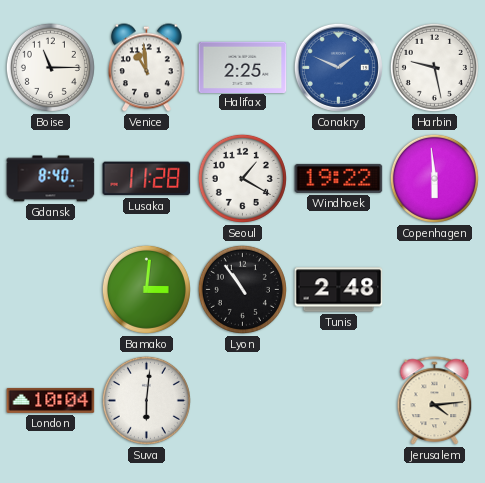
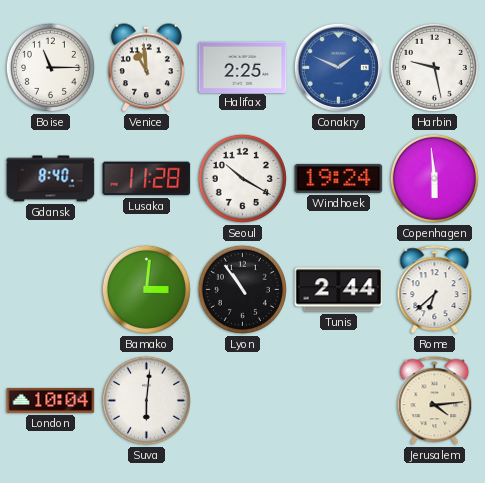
Seoul: 1:20 -> 10:20
Windhoek: 19:22 -> 19:24
Tunis: 2:48 -> 2:44
Rome: none -> 6:38
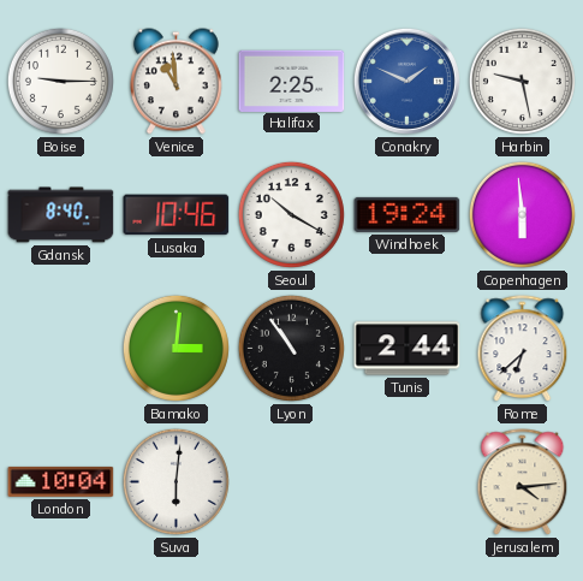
Boise: 11:15 -> 9:15
Lusaka: 11:28 -> 10:46
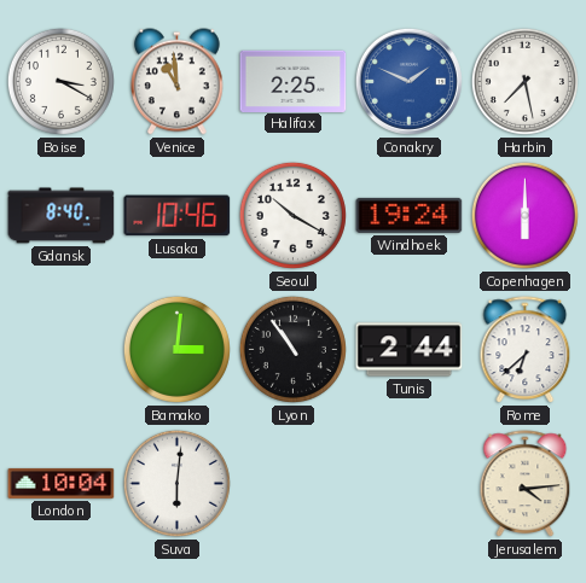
Boise: 9:15 -> 3:20
Harbin: 9:28 -> 7:28
Copenhagen: 5:59 -> 6:00
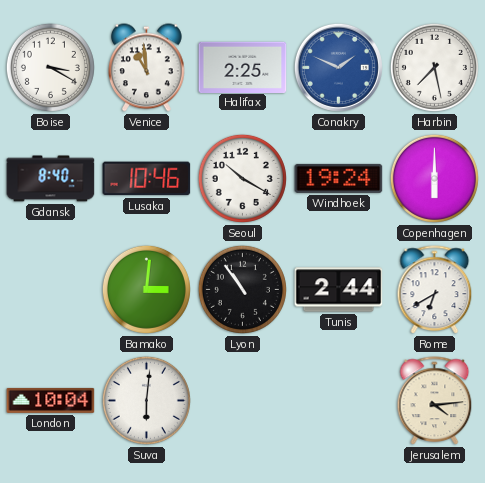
Rome: 6:38 -> 6:40
